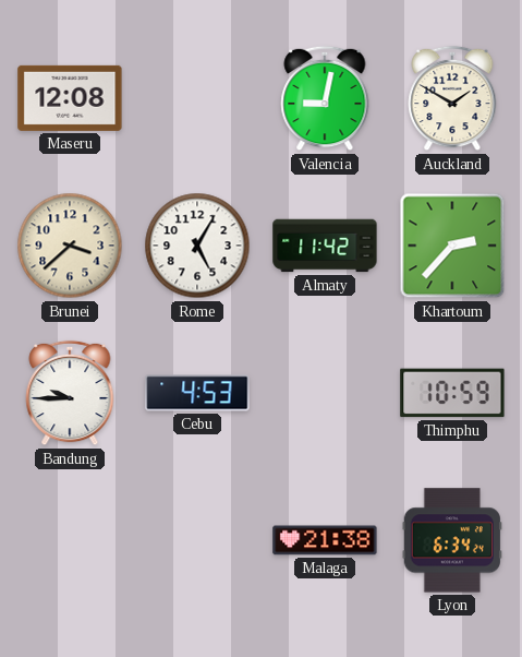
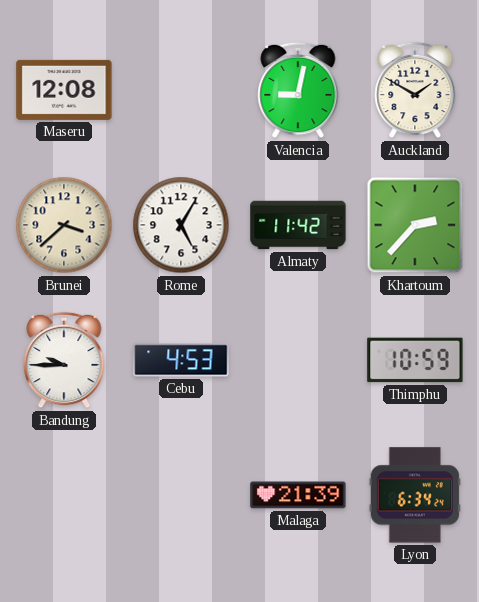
Malaga: 21:38 -> 21:39
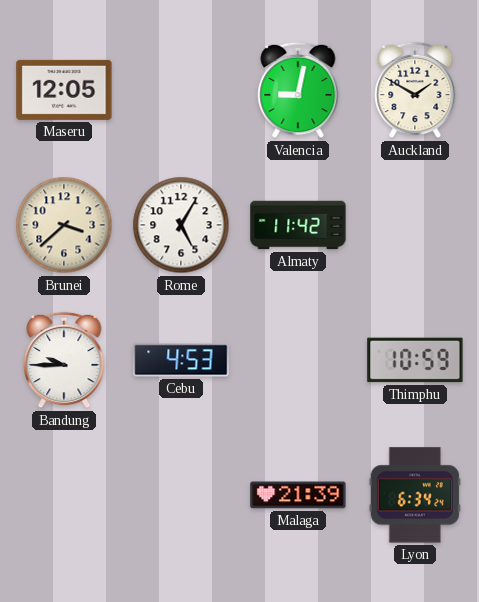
Maseru: 12:08 -> 12:05
Khartoum: 2:37 -> none
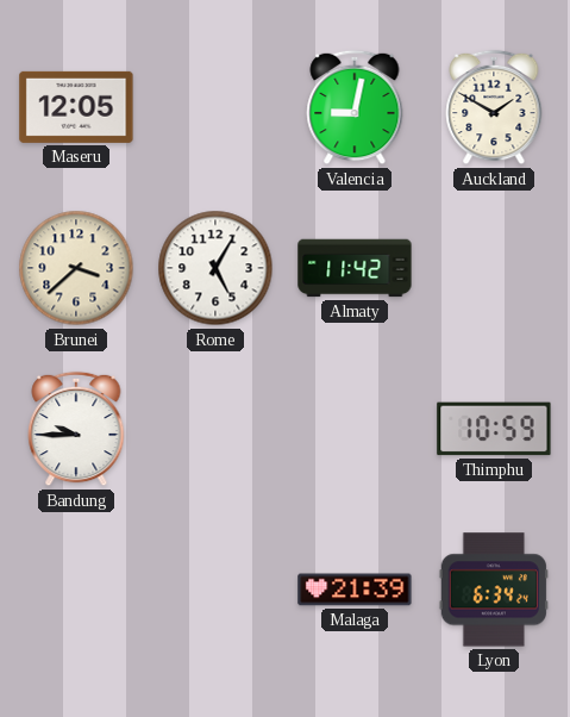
Cebu: 4:53 -> none
